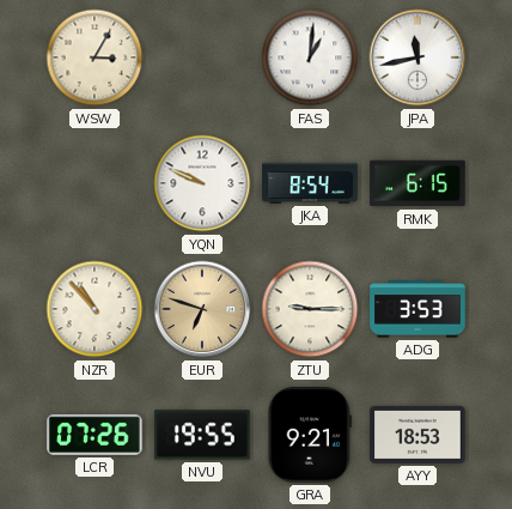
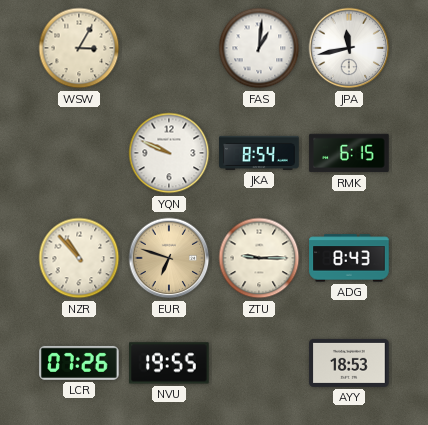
ADG: 3:53 -> 8:43
GRA: 9:21 -> none
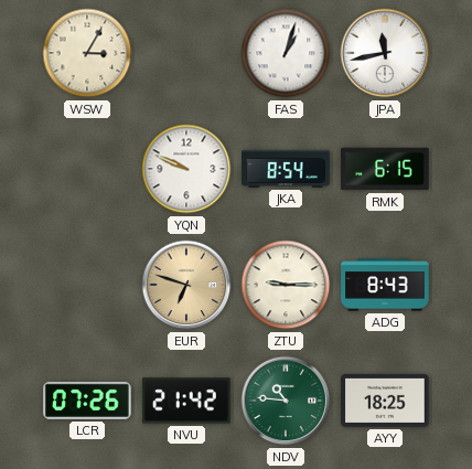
FAS: 1:01 -> 1:03
NZR: 10:53 -> none
NVU: 19:55 -> 21:42
NDV: none -> 10:46
AYY: 18:53 -> 18:25
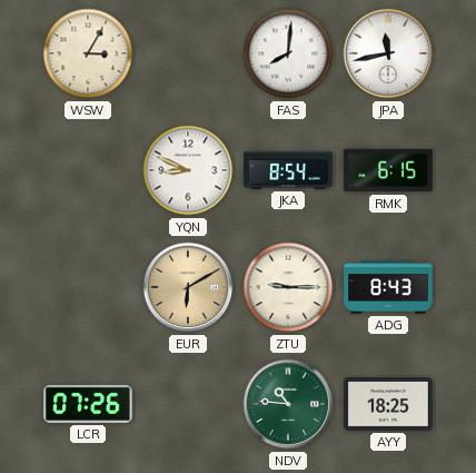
FAS: 1:03 -> 8:01
YQN: 9:49 -> 8:49
EUR: 6:48 -> 6:10
NVU: 21:42 -> none
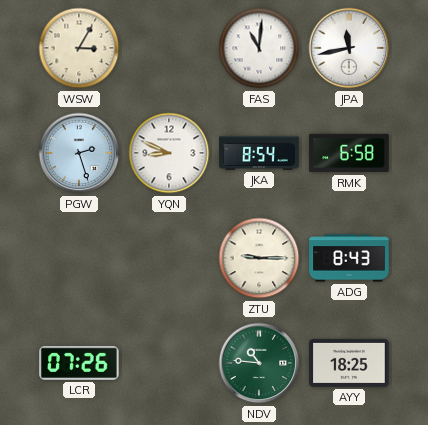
FAS: 8:01 -> 11:01
PGW: none -> 2:27
RMK: 6:15 -> 6:58
EUR: 6:10 -> none
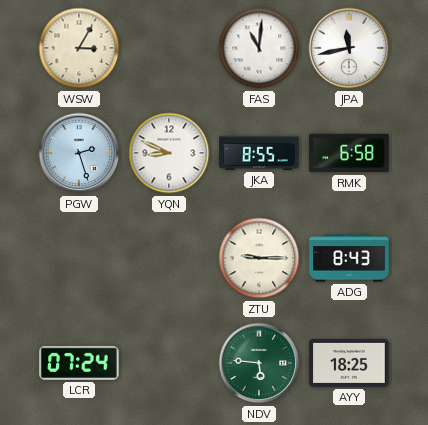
JKA: 8:54 -> 8:55
LCR: 07:26 -> 07:24
NDV: 10:46 -> 5:46
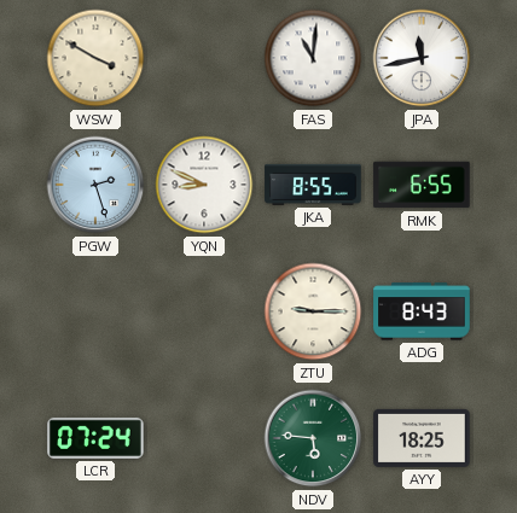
WSW: 3:05 -> 3:50
RMK: 6:58 -> 6:55
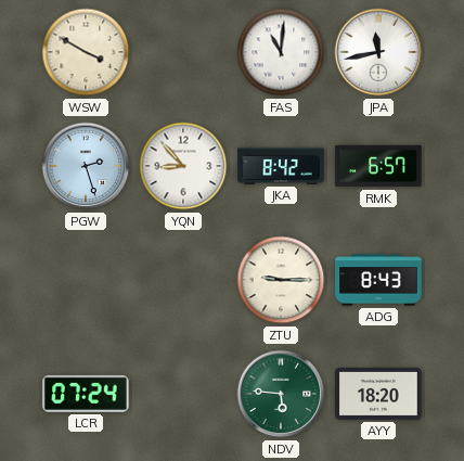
YQN: 8:49 -> 8:53
JKA: 8:55 -> 8:42
RMK: 6:55 -> 6:57
AYY: 18:25 -> 18:20
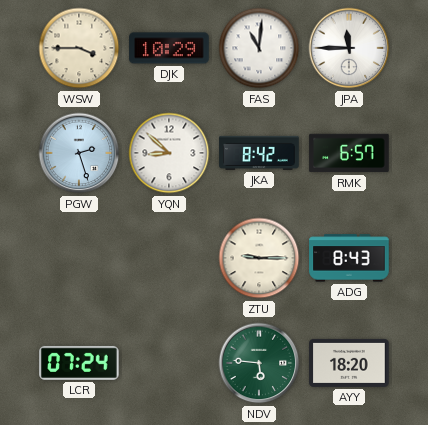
WSW: 3:50 -> 3:45
DJK: none -> 10:29
JPA: 11:43 -> 11:45
YQN: 8:53 -> 8:52
